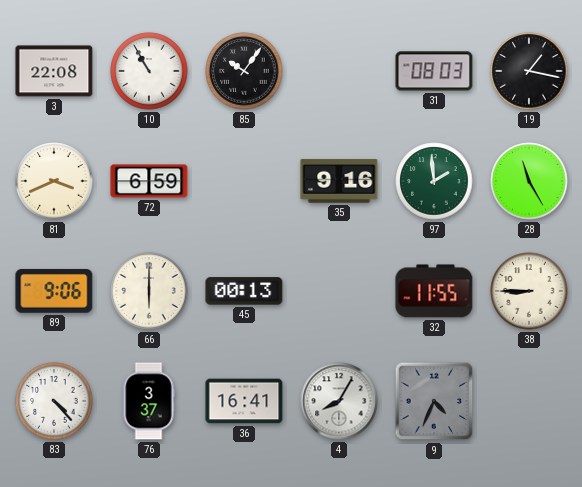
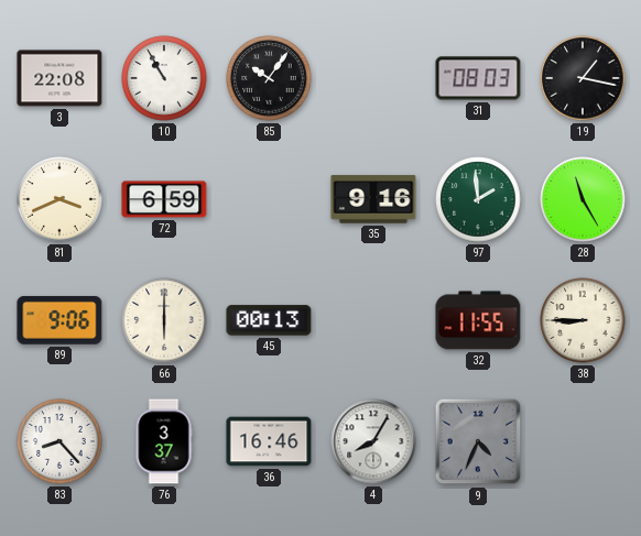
83: 4:23 -> 8:23
36: 16:41 -> 16:46
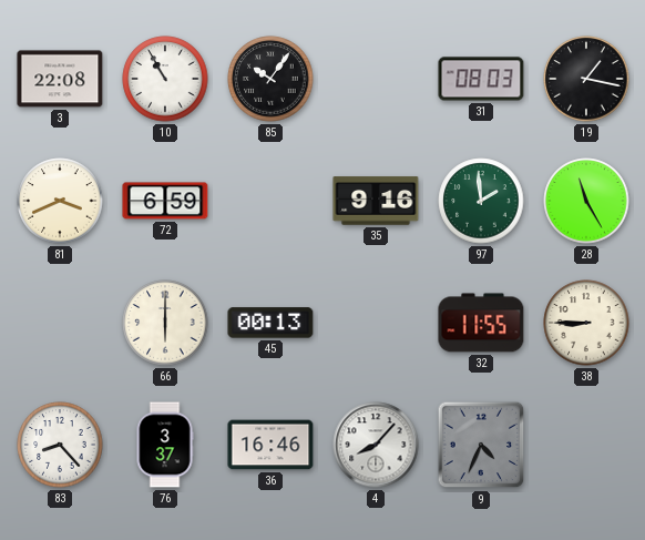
89: 9:06 -> none
4: 8:05 -> 8:07
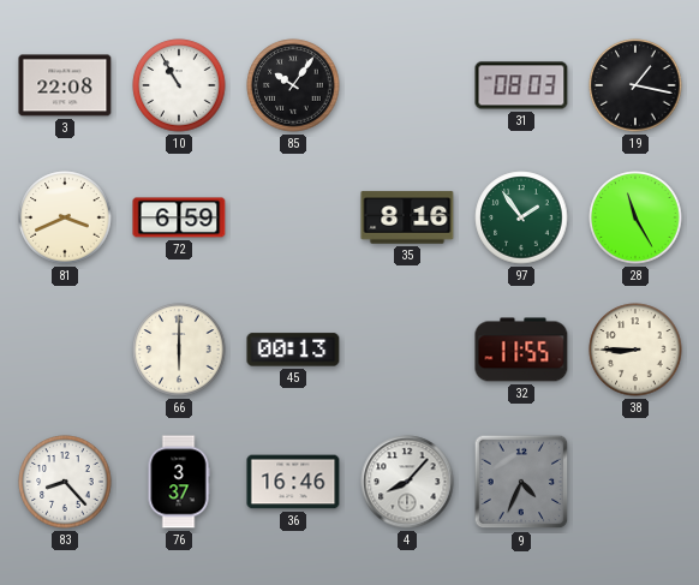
35: 9:16 -> 8:16
97: 1:59 -> 1:54
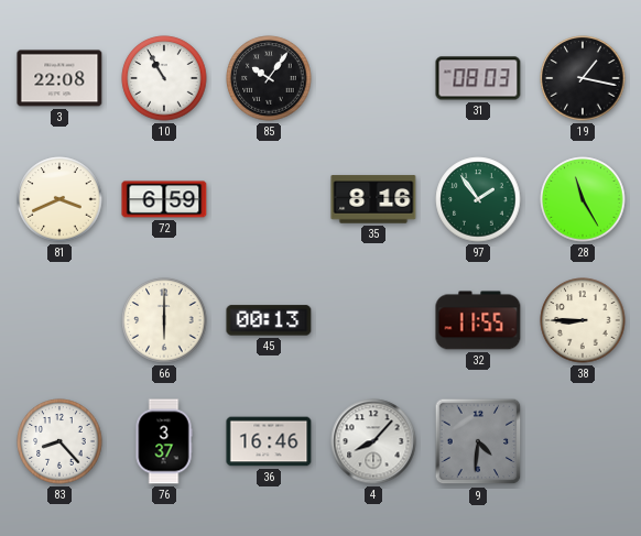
9: 4:34 -> 4:31
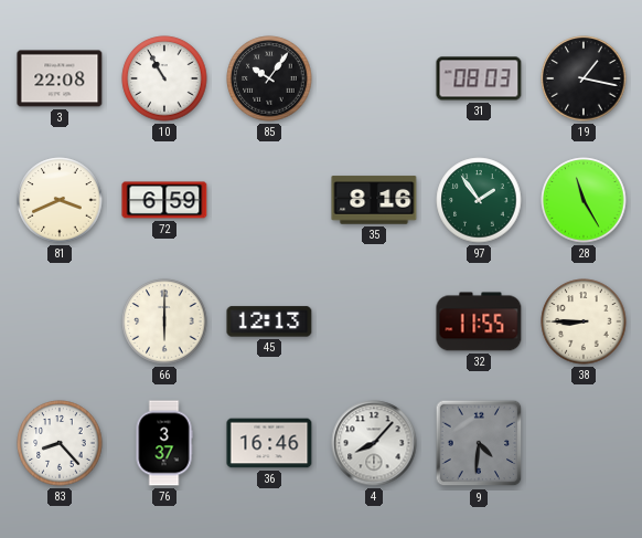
45: 00:13 -> 12:13
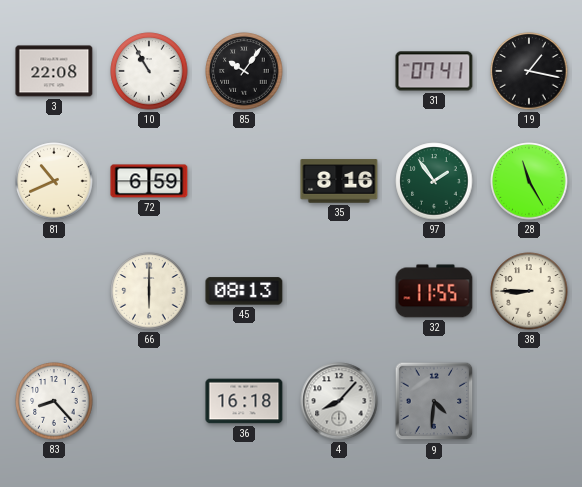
31: 08:03 -> 07:41
81: 3:41 -> 10:41
45: 12:13 -> 08:13
76: 3:37 -> none
36: 16:46 -> 16:18
